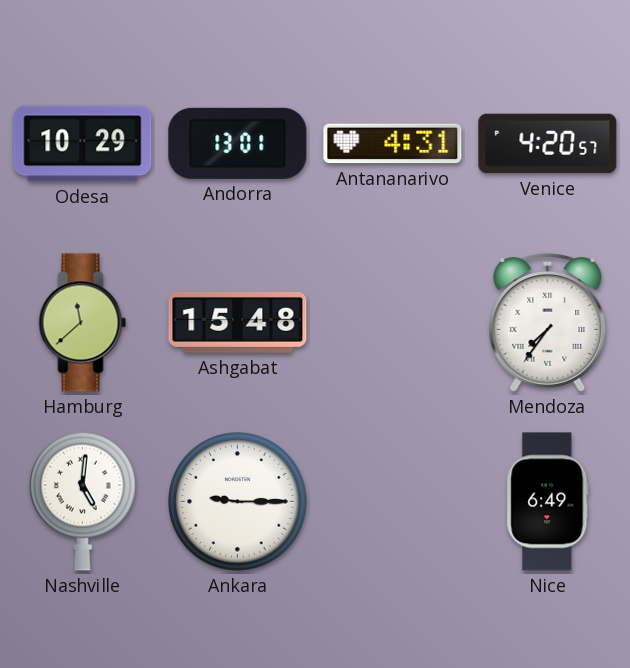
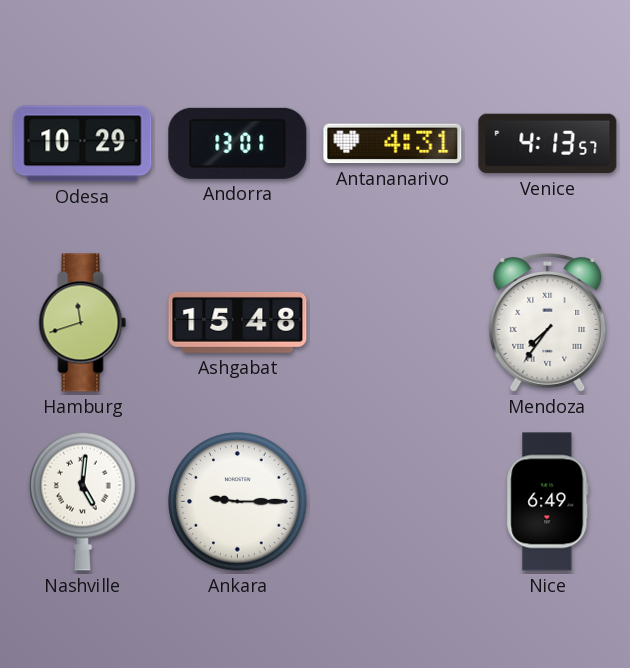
Venice: 4:20 -> 4:13
Hamburg: 11:38 -> 11:42
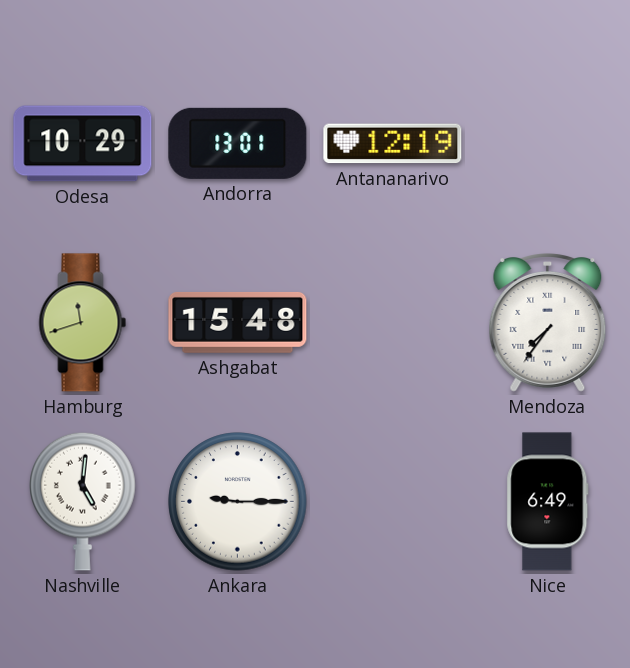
Antananarivo: 4:31 -> 12:19
Venice: 4:13 -> none
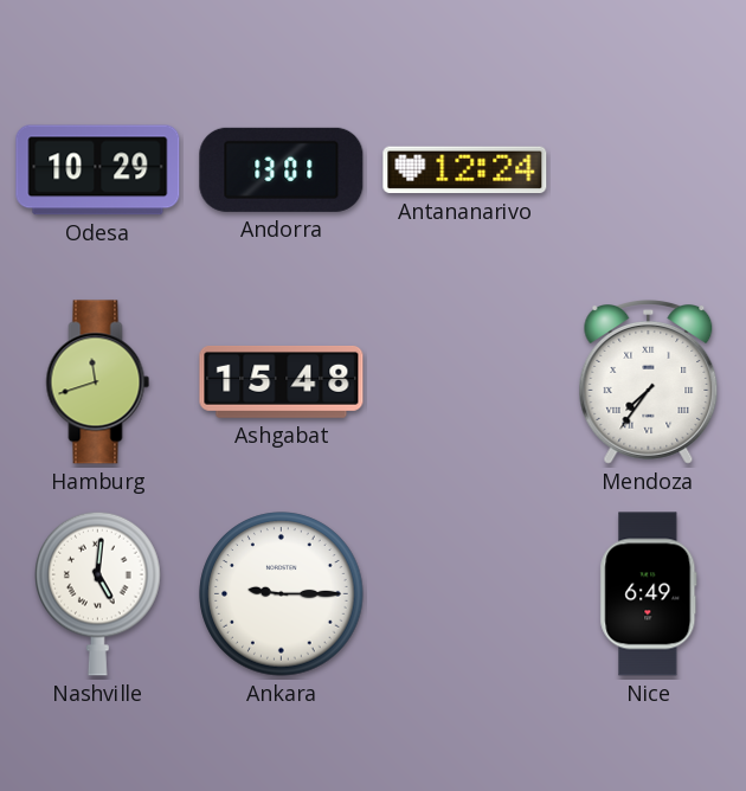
Antananarivo: 12:19 -> 12:24
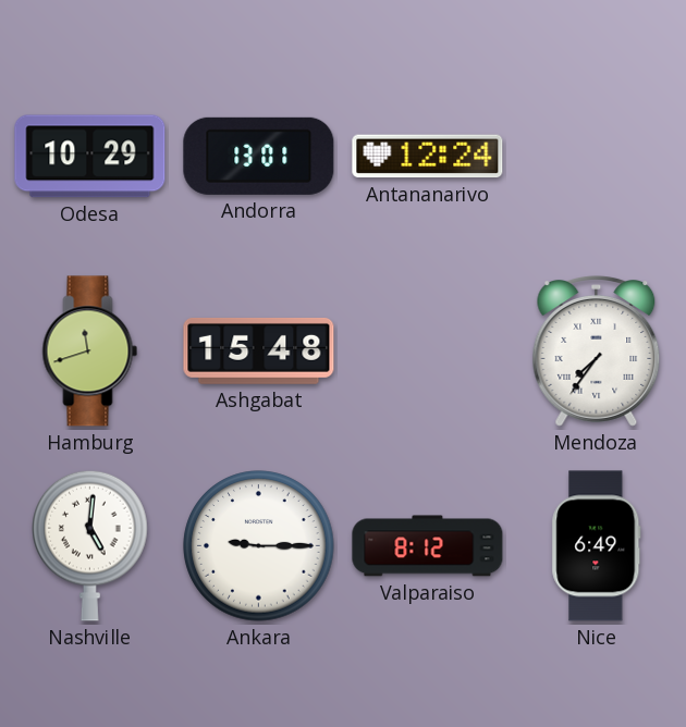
Valparaiso: none -> 8:12
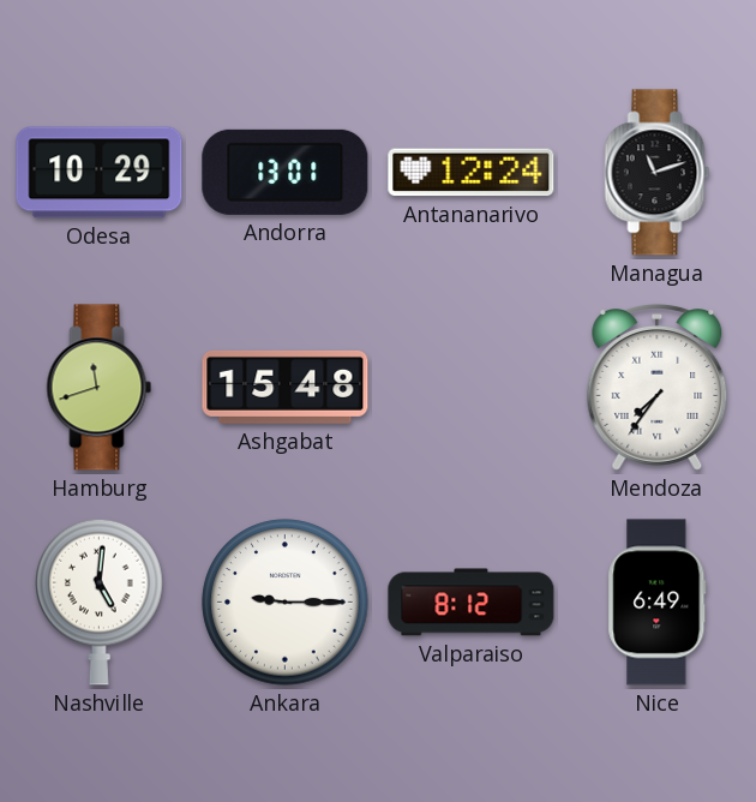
Managua: none -> 11:12
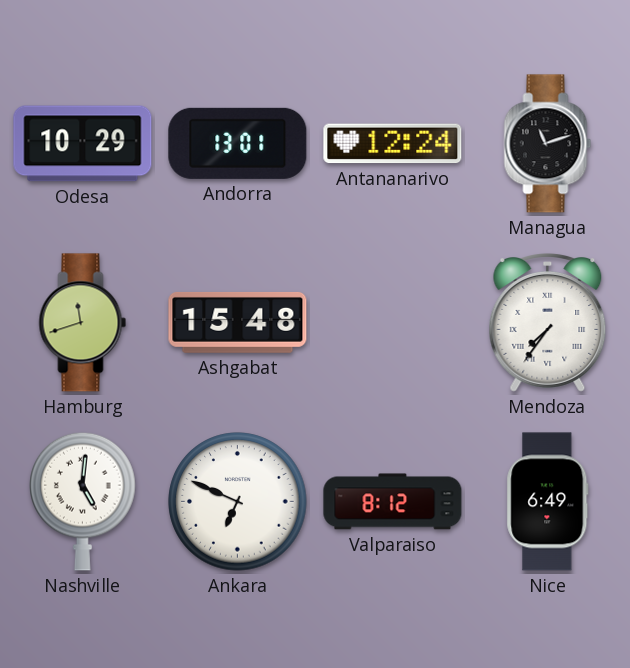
Ankara: 9:15 -> 6:49
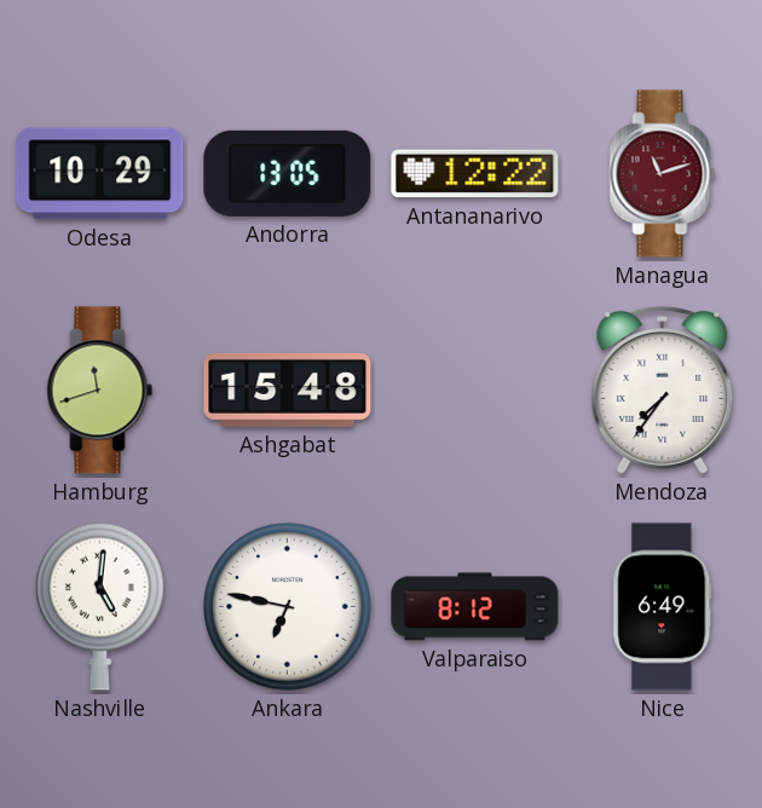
Andorra: 13:01 -> 13:05
Antananarivo: 12:24 -> 12:22
Managua dial: black -> burgundy
Ankara: 6:49 -> 6:47
